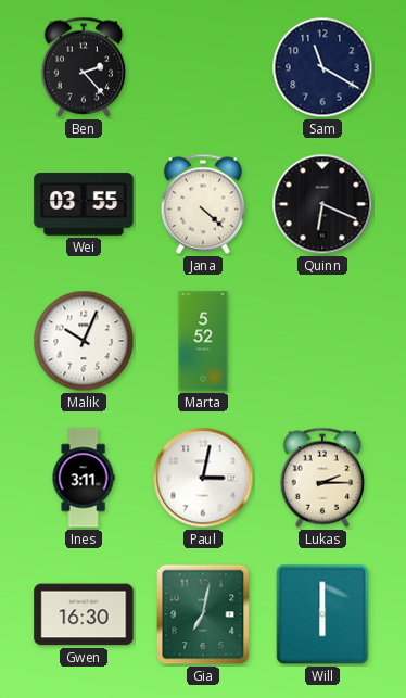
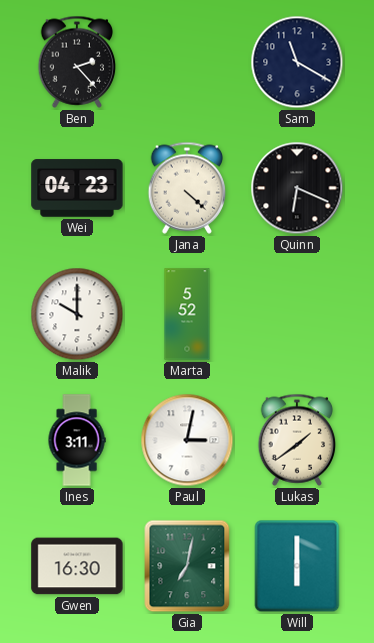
Wei: 03:55 -> 04:23
Malik: 10:04 -> 10:00
Lukas: 2:15 -> 1:39
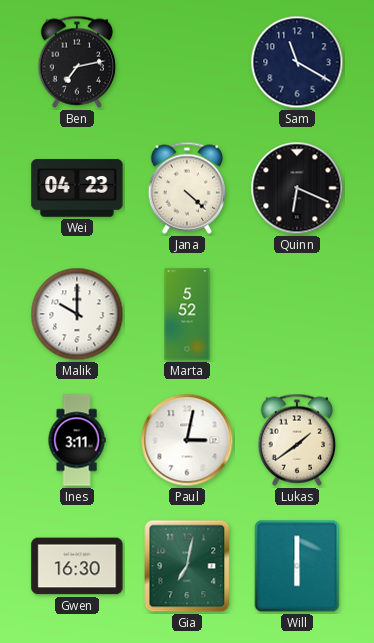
Ben: 2:23 -> 7:13
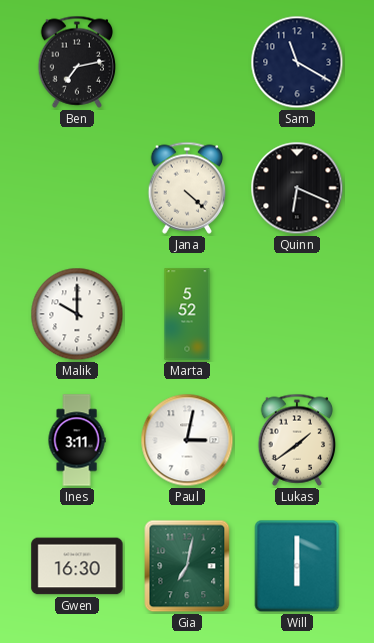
Wei: 04:23 -> none
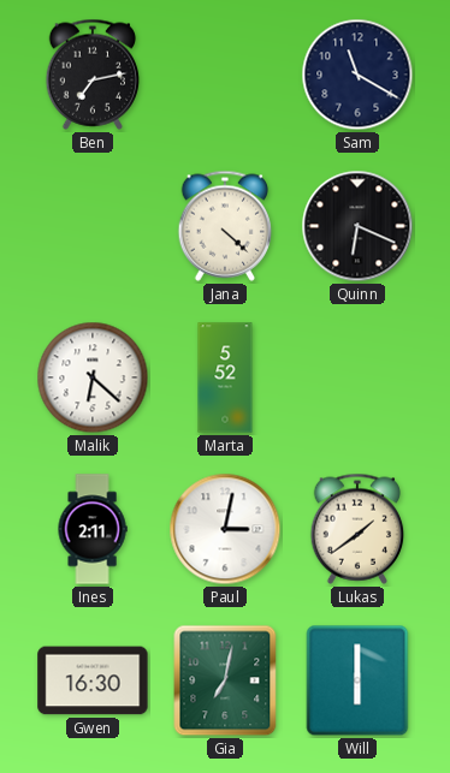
Malik: 10:00 -> 6:22
Ines: 3:11 -> 2:11
